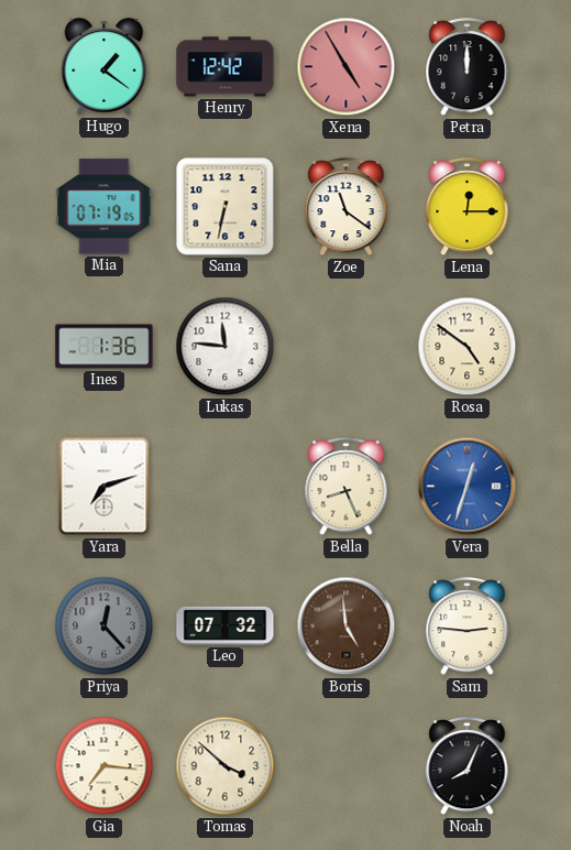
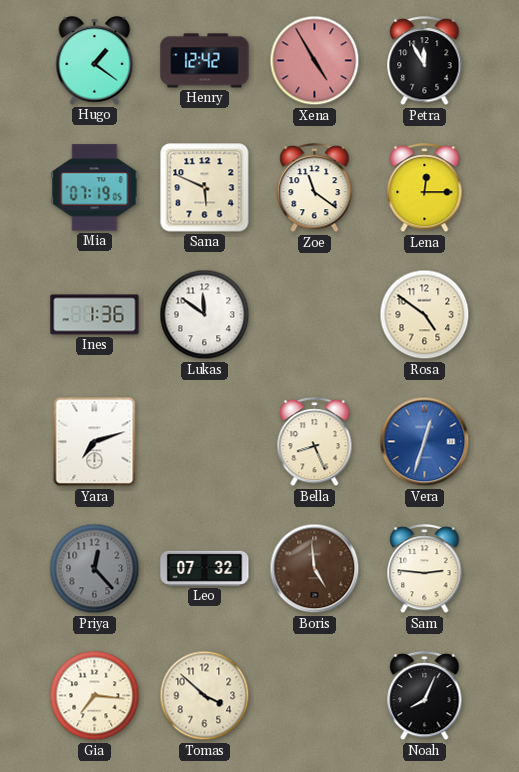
Petra: 12:00 -> 11:55
Sana: 6:32 -> 5:49
Lukas: 11:46 -> 11:51
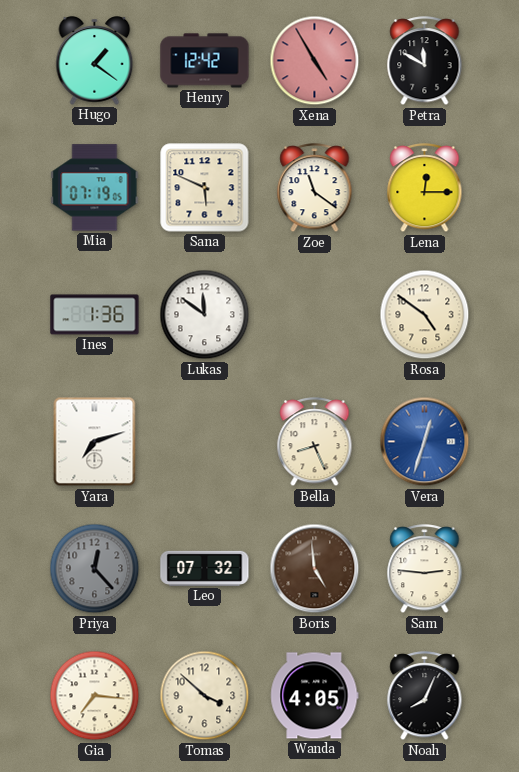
Petra: 11:55 -> 11:50
Wanda: none -> 4:05
